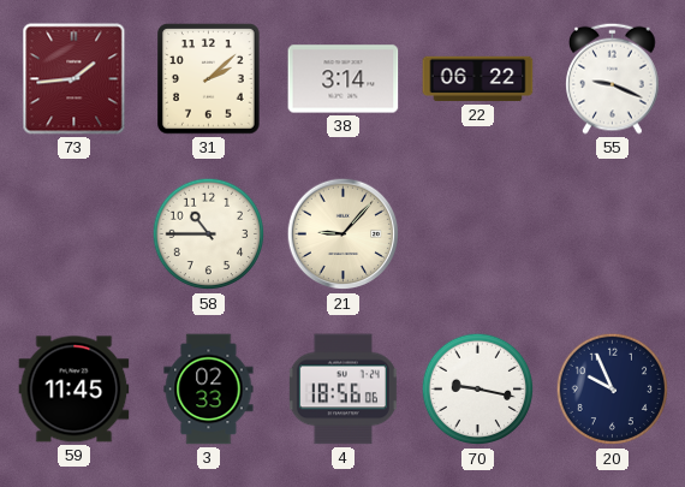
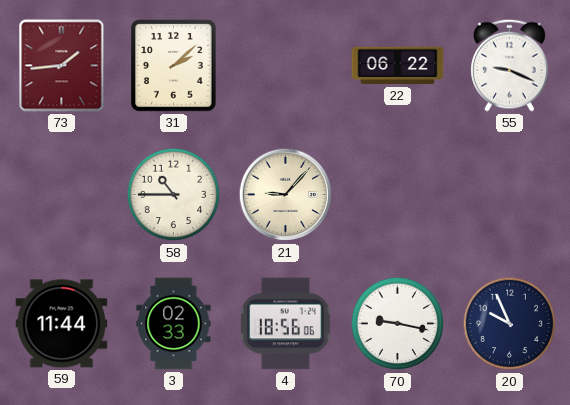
38: 3:14 -> none
59: 11:45 -> 11:44
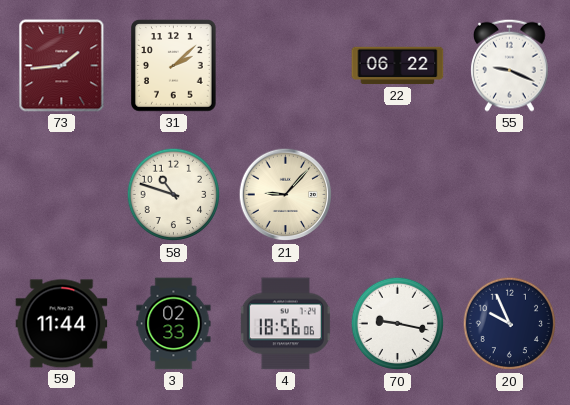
58: 10:45 -> 10:48
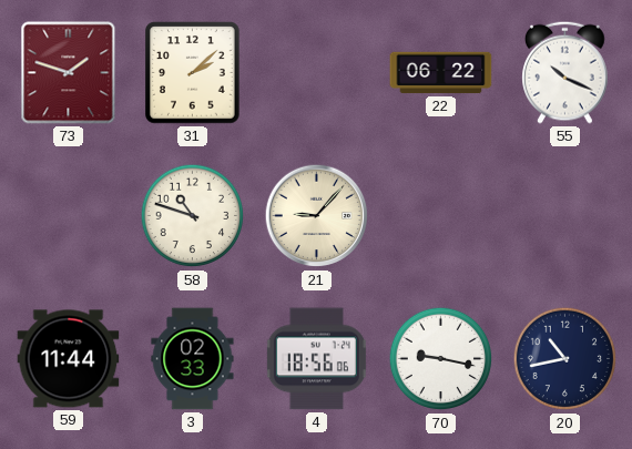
73: 1:44 -> 1:48
55: 9:19 -> 10:19
20: 9:56 -> 10:43
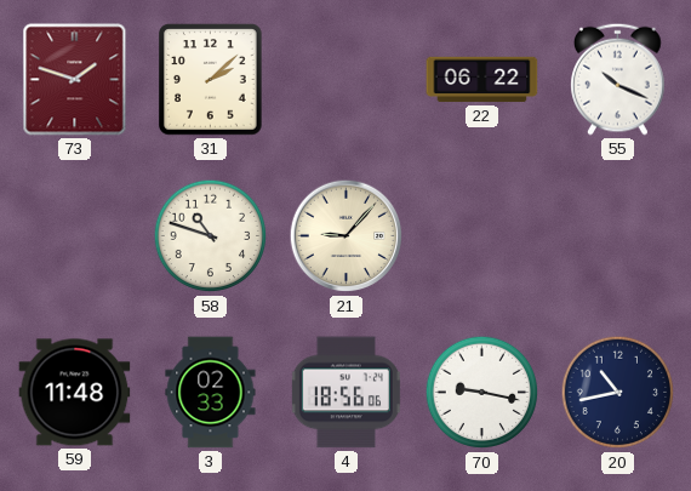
59: 11:44 -> 11:48
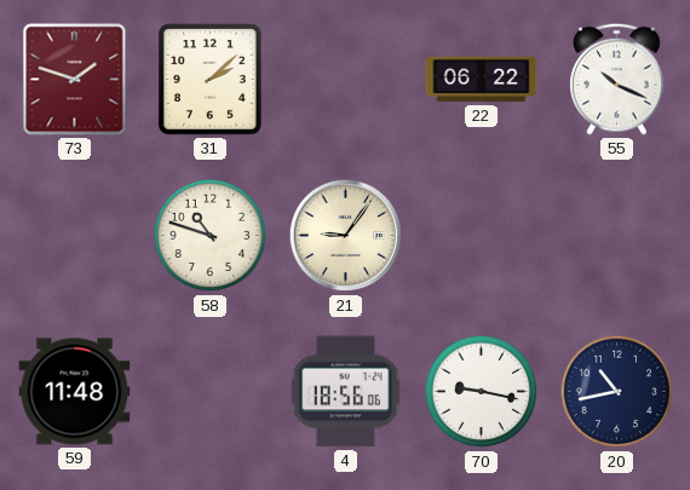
21: 9:07 -> 9:06
3: 02:33 -> none
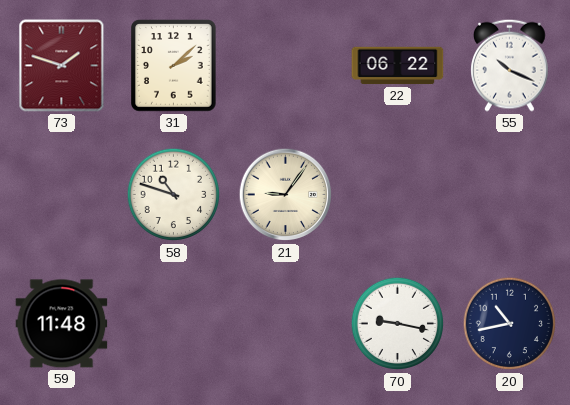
4: 18:56 -> none
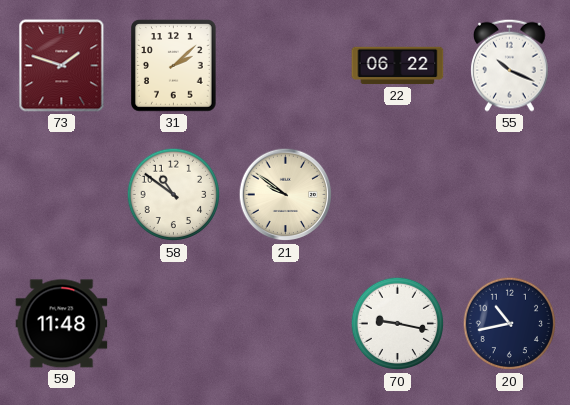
58: 10:48 -> 10:51
21: 9:06 -> 9:51
